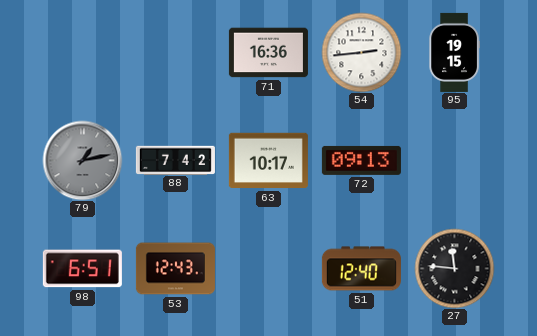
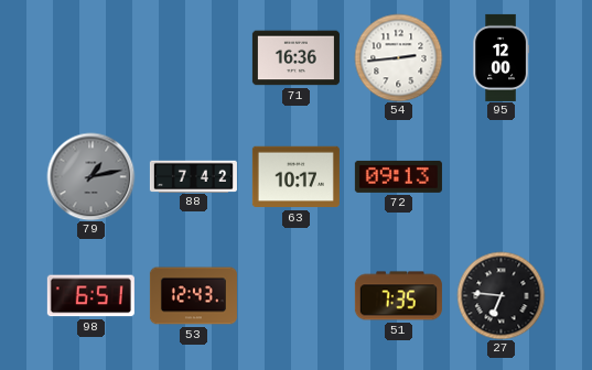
95: 19:15 -> 12:00
51: 12:40 -> 7:35
27: 11:46 -> 6:46
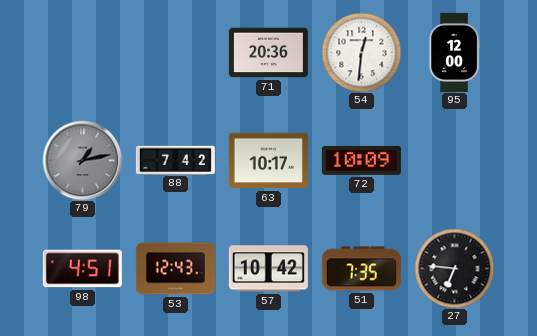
71: 16:36 -> 20:36
54: 2:44 -> 12:31
72: 09:13 -> 10:09
98: 6:51 -> 4:51
57: none -> 10:42
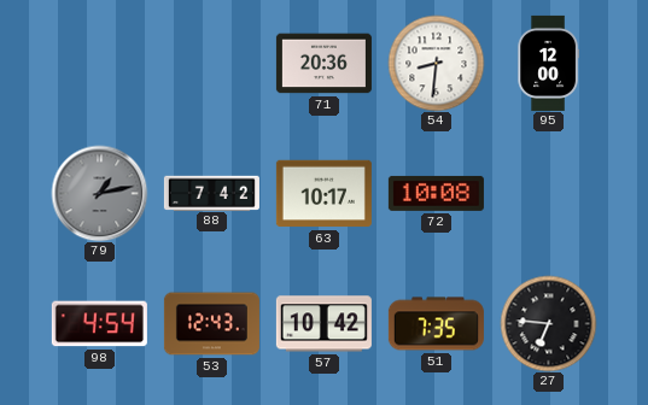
54: 12:31 -> 8:31
72: 10:09 -> 10:08
98: 4:51 -> 4:54
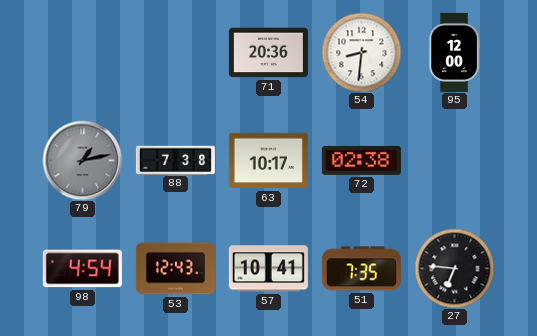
88: 7:42 -> 7:38
72: 10:08 -> 02:38
57: 10:42 -> 10:41
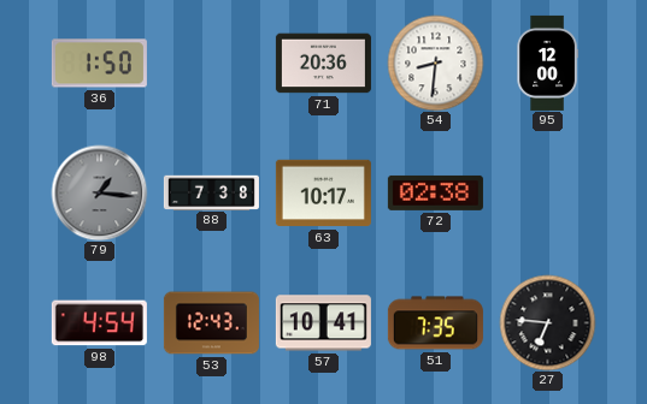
36: none -> 1:50
79: 1:13 -> 1:16
